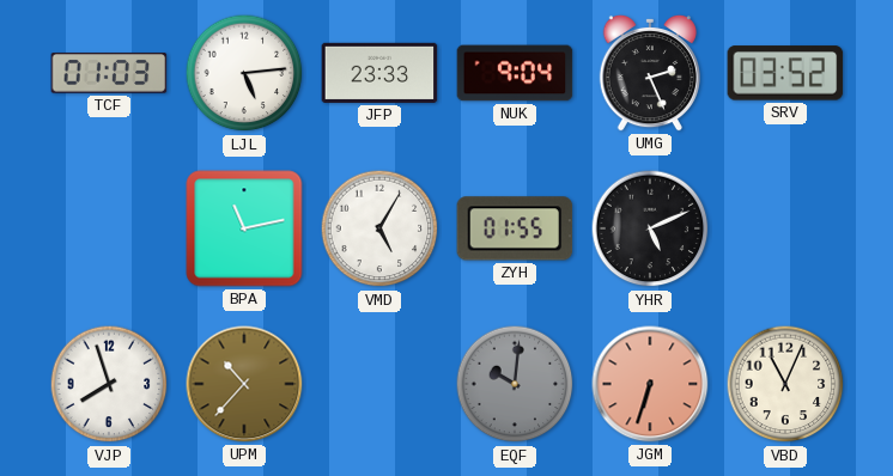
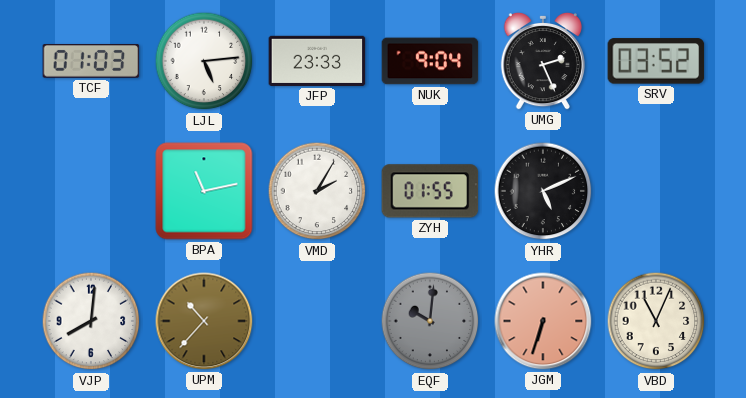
VMD: 5:05 -> 2:05
VJP: 7:57 -> 8:01
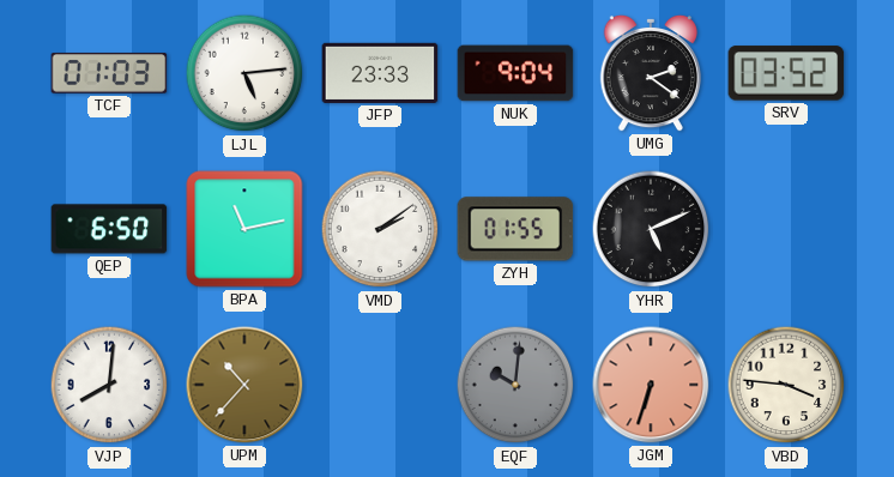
UMG: 2:26 -> 2:21
QEP: none -> 6:50
VMD: 2:05 -> 2:09
VBD: 11:04 -> 3:46
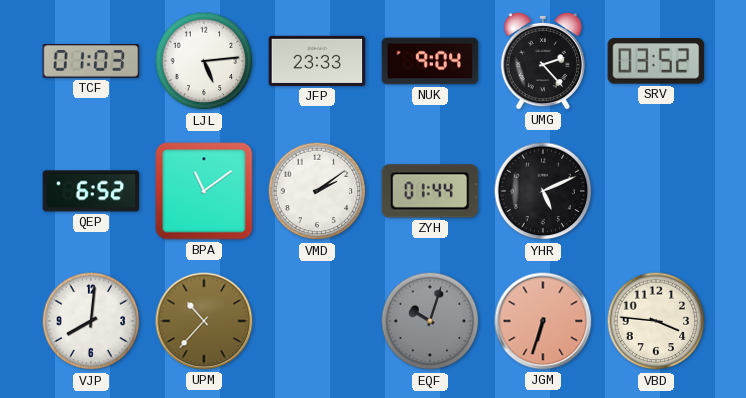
UMG: 2:21 -> 2:23
QEP: 6:50 -> 6:52
BPA: 11:13 -> 11:09
ZYH: 01:55 -> 01:44
EQF: 10:01 -> 10:03
